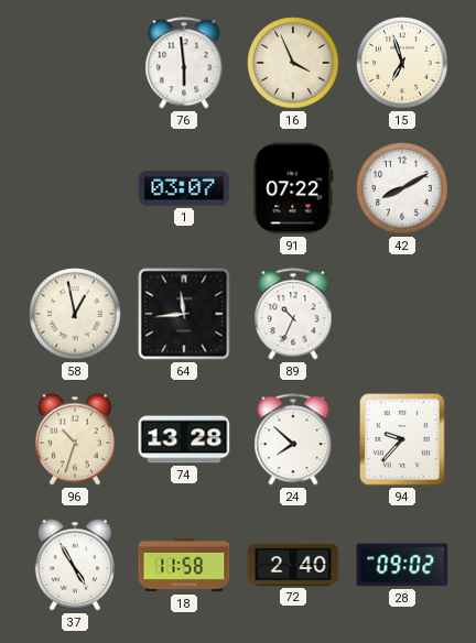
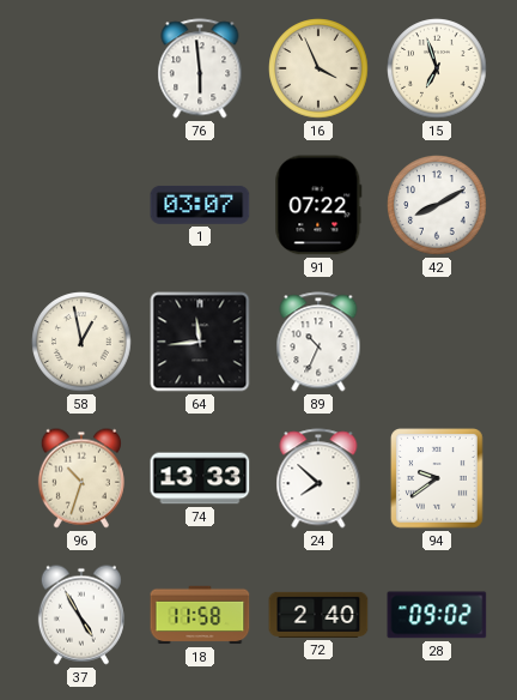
74: 13:28 -> 13:33
94: 9:37 -> 9:39
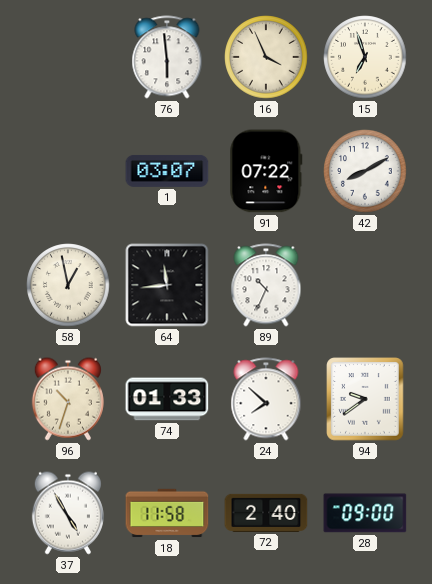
74: 13:33 -> 01:33
28: 09:02 -> 09:00
